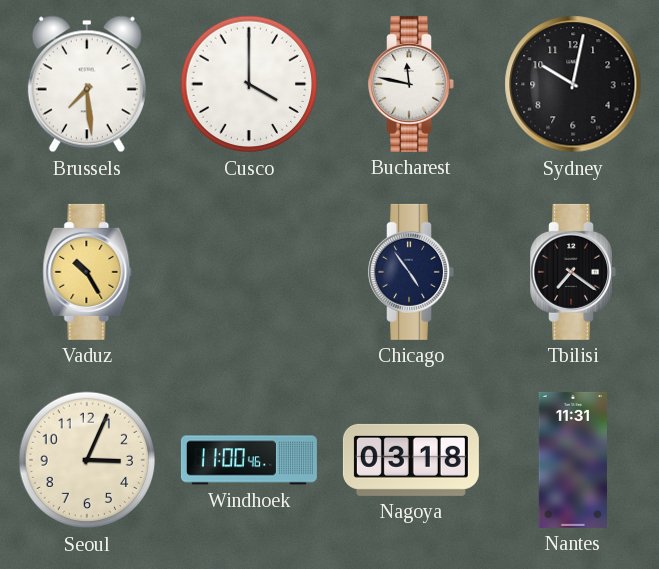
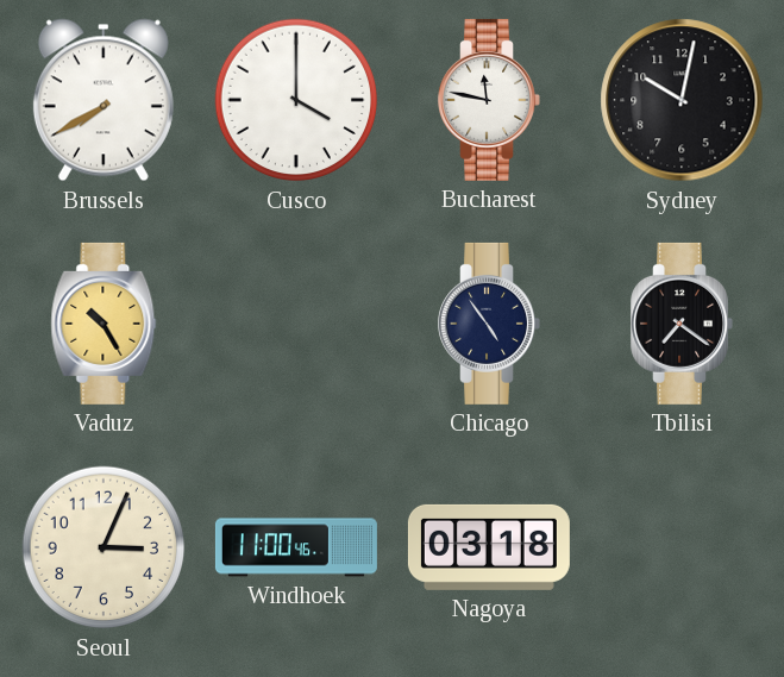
Brussels: 7:29 -> 7:40
Nantes: 11:31 -> none
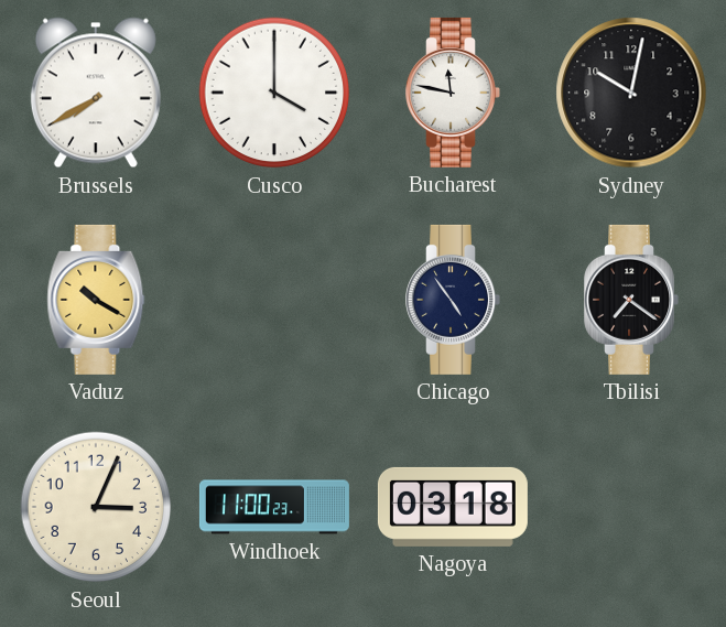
Vaduz: 10:25 -> 10:20
Windhoek: 11:00:46 -> 11:00:23
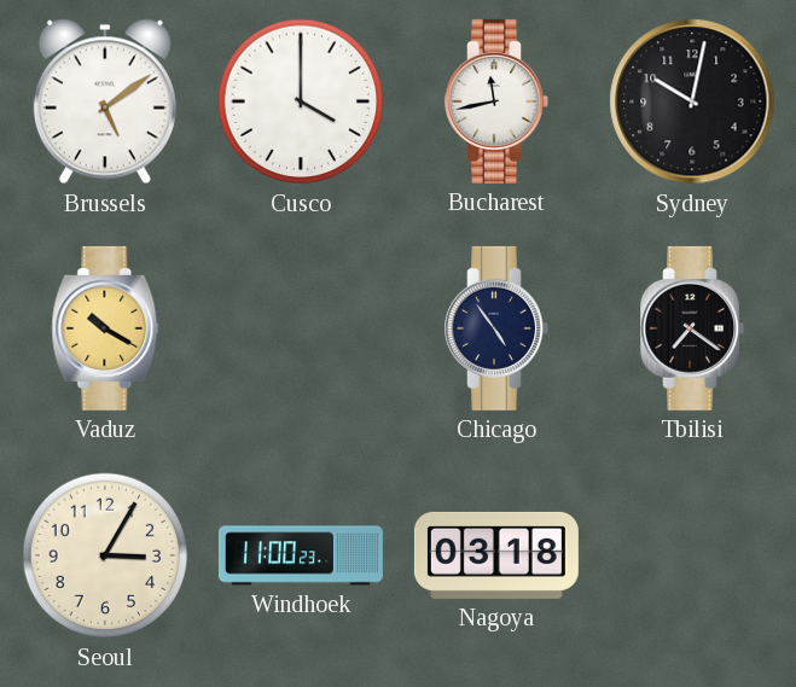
Brussels: 7:40 -> 5:09
Bucharest: 11:47 -> 11:43
Seoul: 3:04 -> 3:05
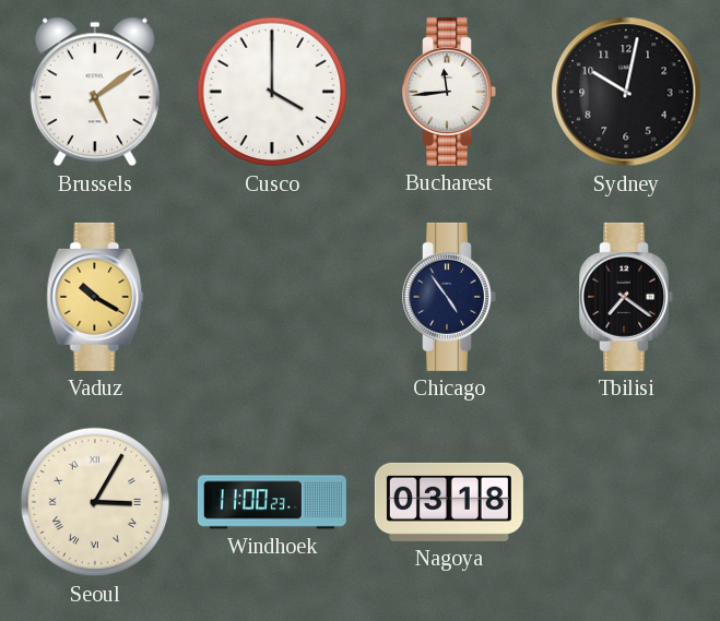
Bucharest: 11:43 -> 11:44
Seoul numerals: Arabic -> Roman
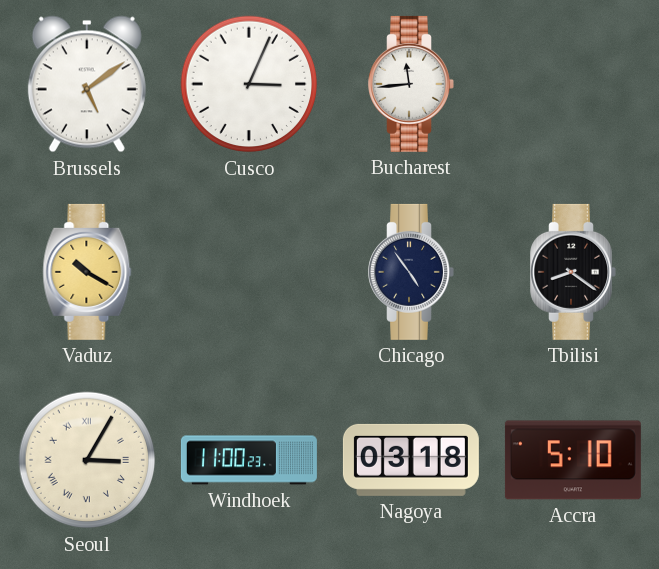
Cusco: 4:00 -> 3:04
Sydney: 10:02 -> none
Tbilisi: 7:21 -> 8:21
Accra: none -> 5:10
